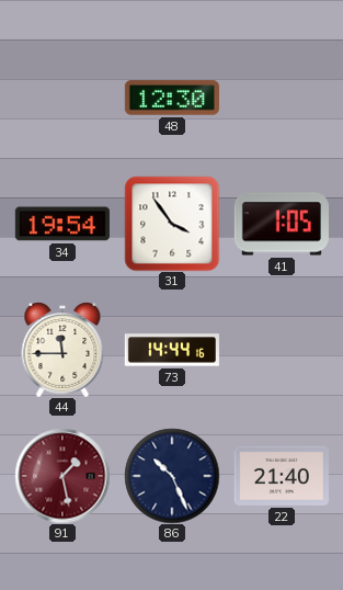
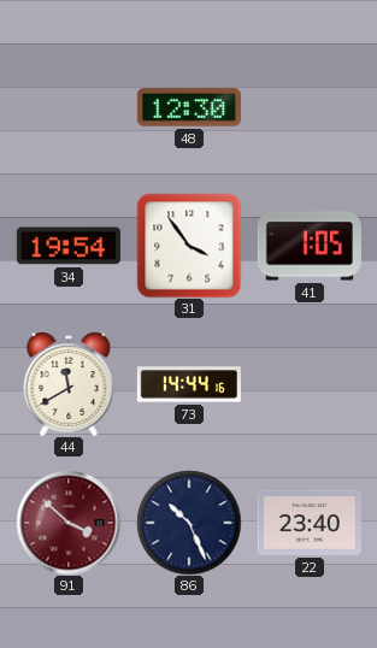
44: 11:45 -> 11:40
91: 1:28 -> 3:52
22: 21:40 -> 23:40
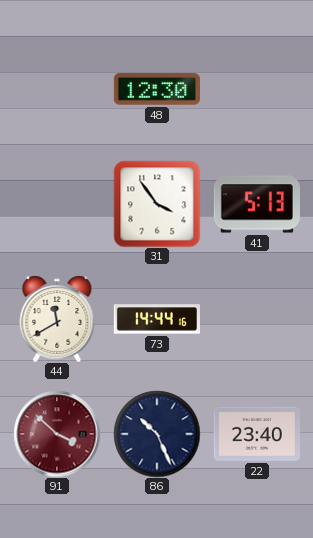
34: 19:54 -> none
41: 1:05 -> 5:13
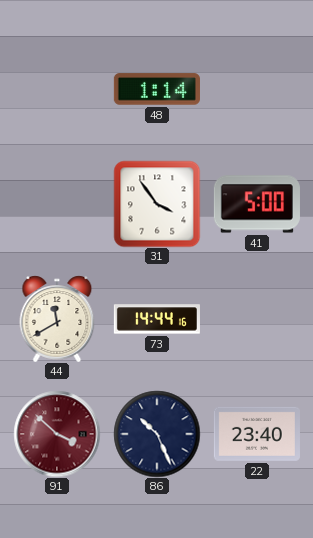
48: 12:30 -> 1:14
41: 5:13 -> 5:00
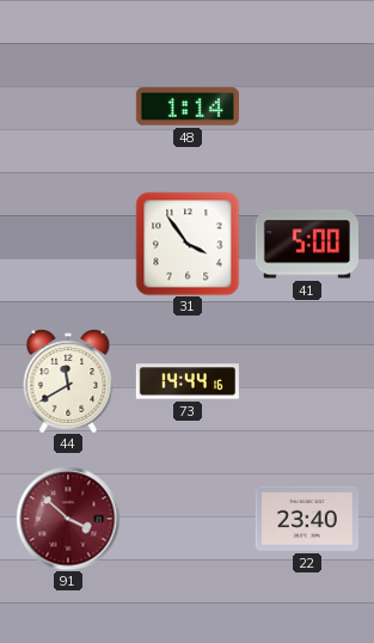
86: 10:26 -> none
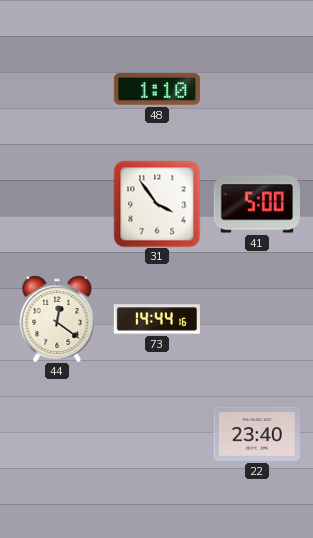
48: 1:14 -> 1:10
44: 11:40 -> 12:21
91: 3:52 -> none
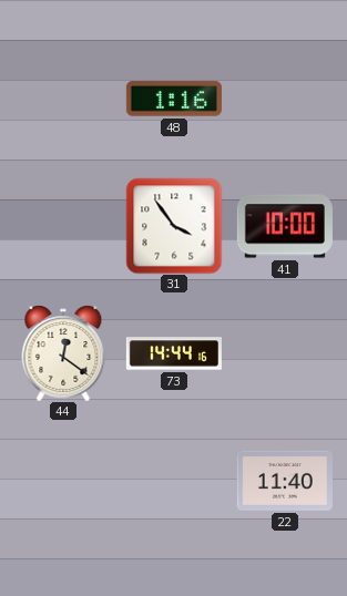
48: 1:10 -> 1:16
41: 5:00 -> 10:00
22: 23:40 -> 11:40
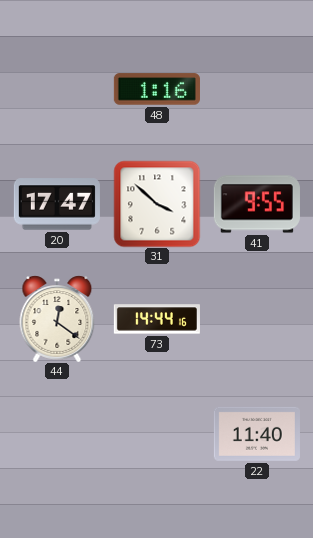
20: none -> 17:47
31: 3:54 -> 3:52
41: 10:00 -> 9:55
